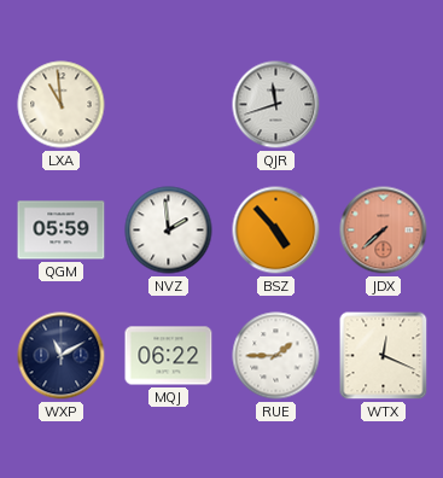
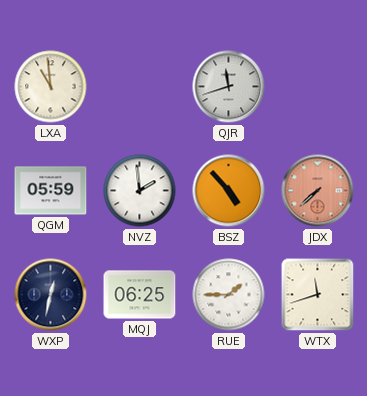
WXP: 11:10 -> 12:32
MQJ: 06:22 -> 06:25
WTX: 12:19 -> 11:42
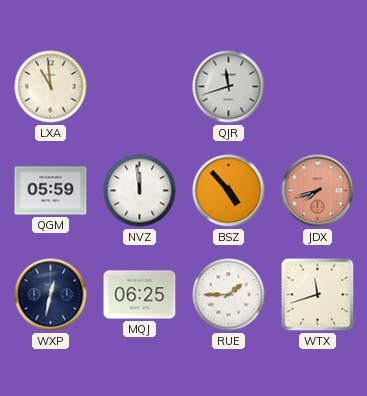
NVZ: 1:59 -> 11:59
JDX: 7:38 -> 7:42
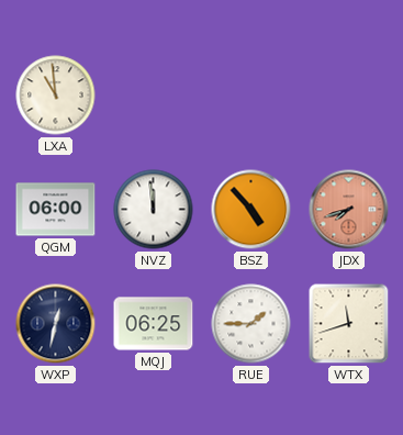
QJR: 11:42 -> none
QGM: 05:59 -> 06:00
